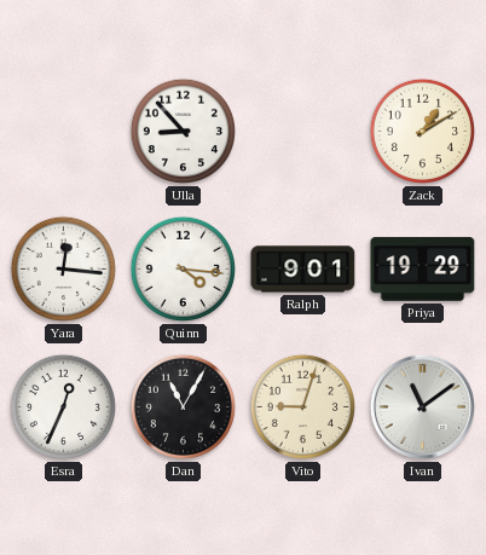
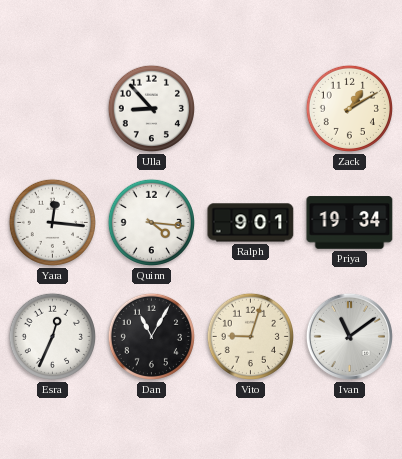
Priya: 19:29 -> 19:34
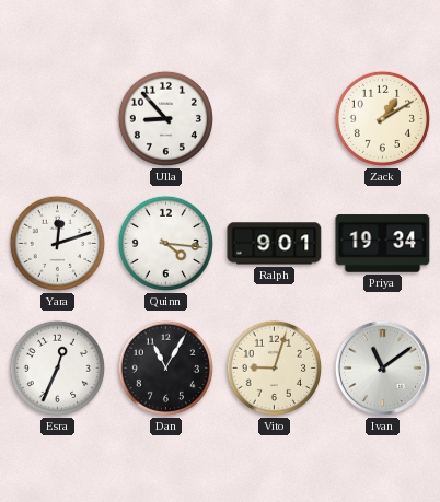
Yara: 12:16 -> 12:12
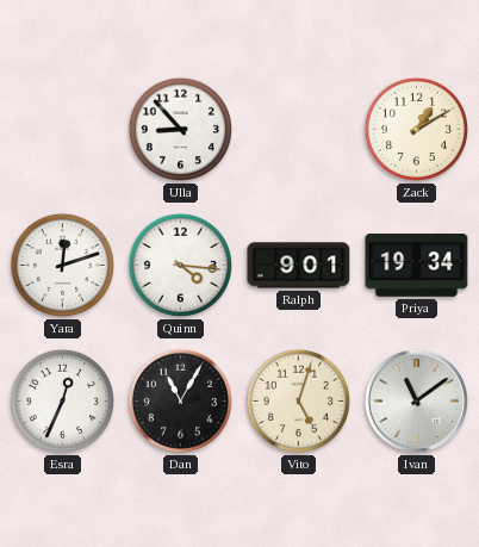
Vito: 9:03 -> 5:03
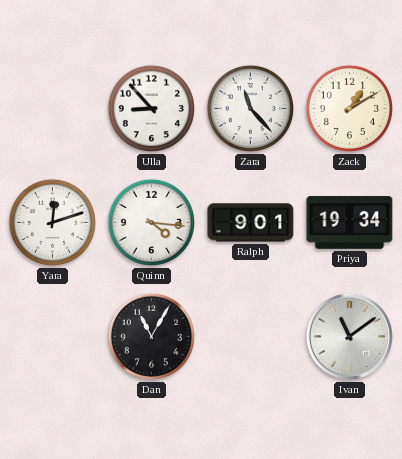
Zara: none -> 11:23
Esra: 12:34 -> none
Vito: 5:03 -> none
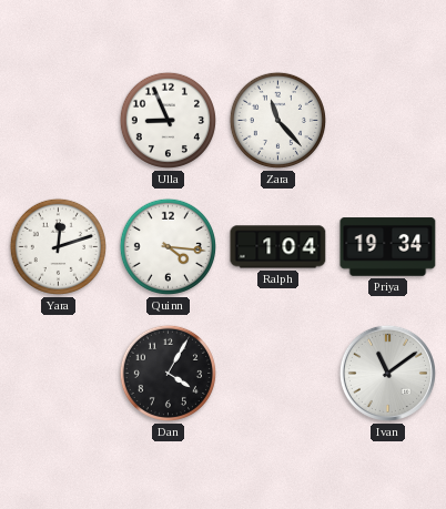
Ulla: 8:53 -> 8:56
Zack: 1:10 -> none
Ralph: 9:01 -> 1:04
Dan: 11:05 -> 4:05
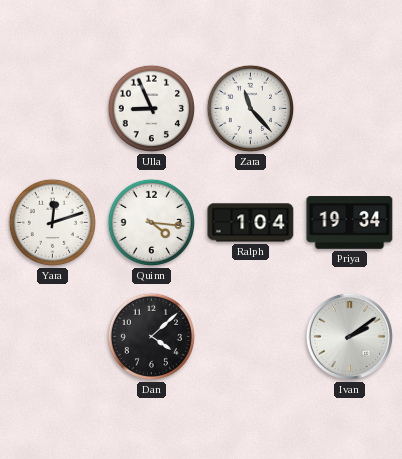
Dan: 4:05 -> 4:08
Ivan: 11:09 -> 2:09
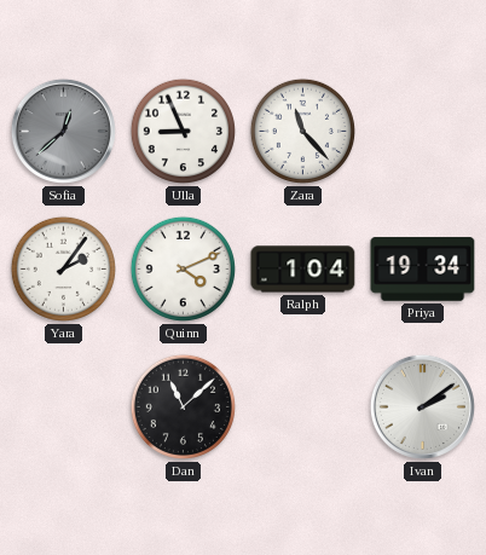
Sofia: none -> 12:38
Yara: 12:12 -> 2:06
Quinn: 4:16 -> 4:11
Dan: 4:08 -> 11:08
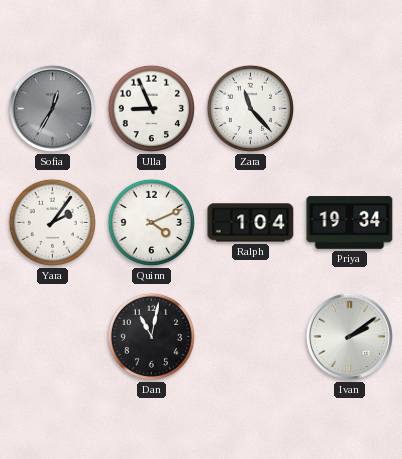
Sofia: 12:38 -> 12:35
Dan: 11:08 -> 11:02
